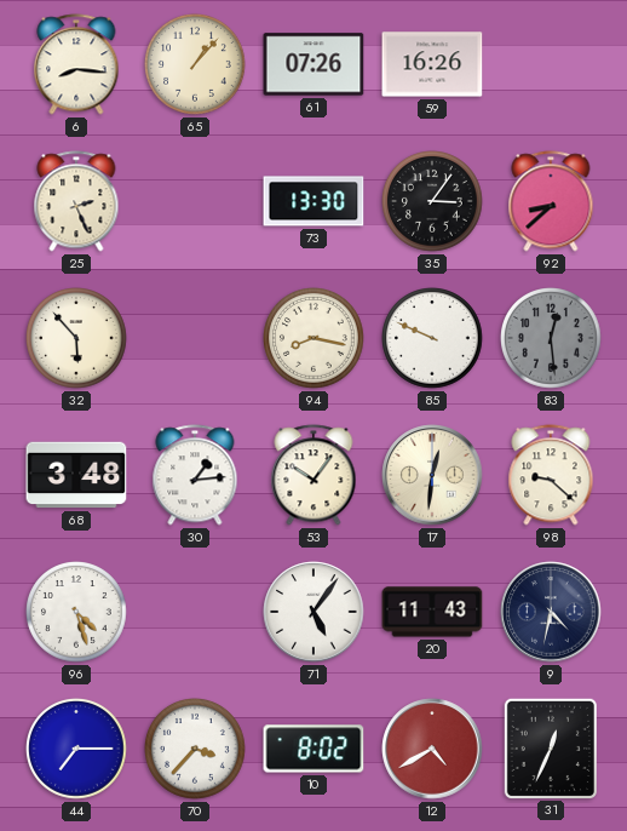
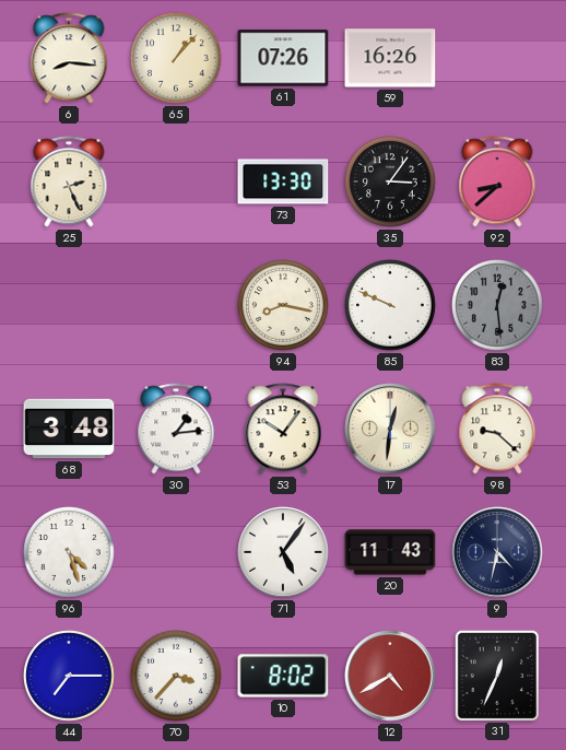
32: 5:53 -> none
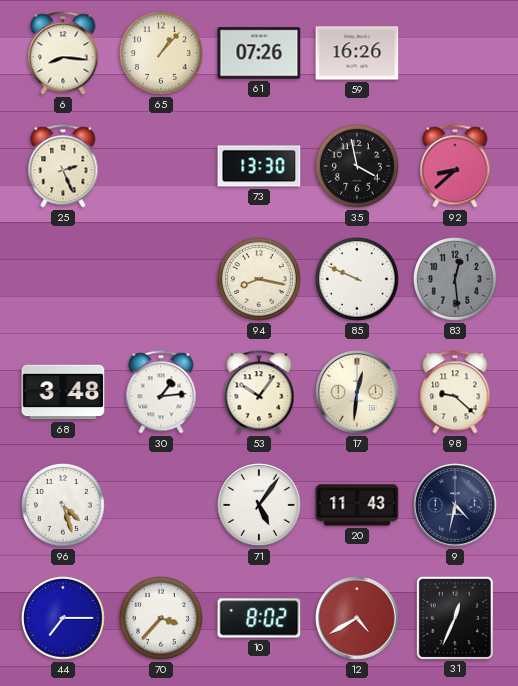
35: 3:06 -> 3:58
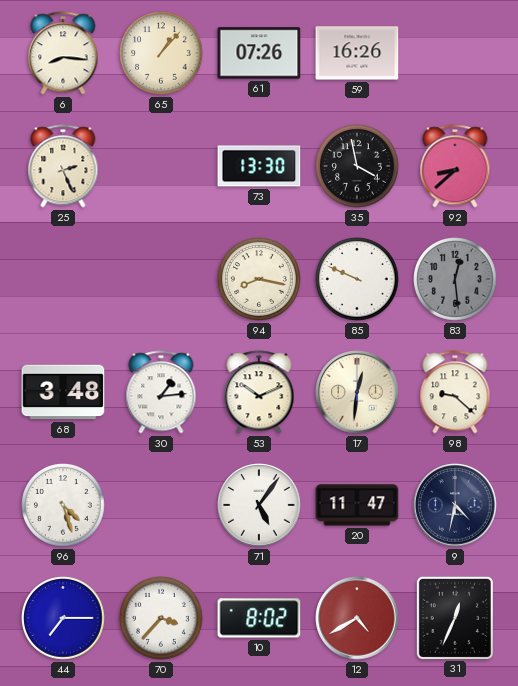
53: 10:06 -> 10:11
20: 11:43 -> 11:47
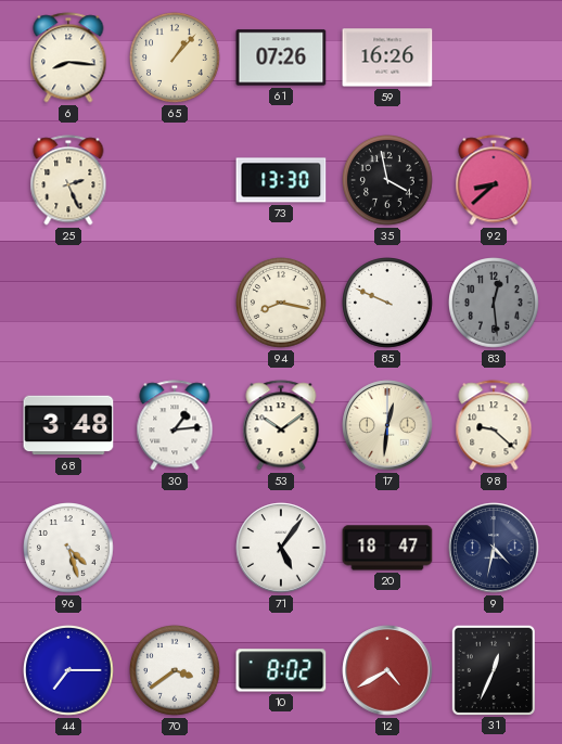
53: 10:11 -> 10:09
20: 11:47 -> 18:47
70: 3:37 -> 3:39
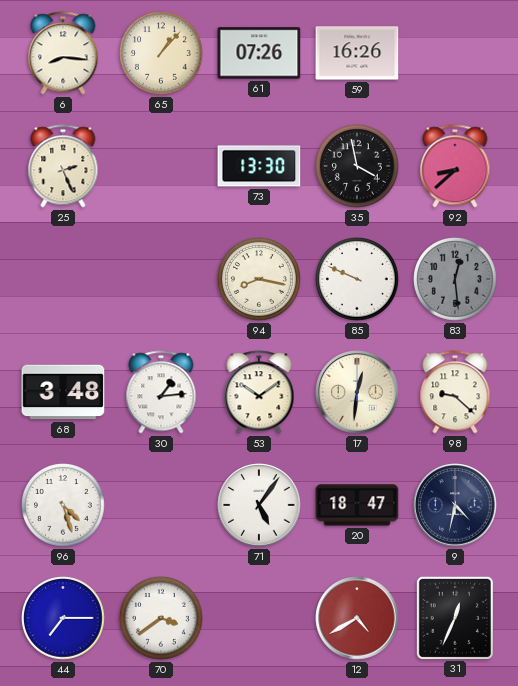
10: 8:02 -> none
